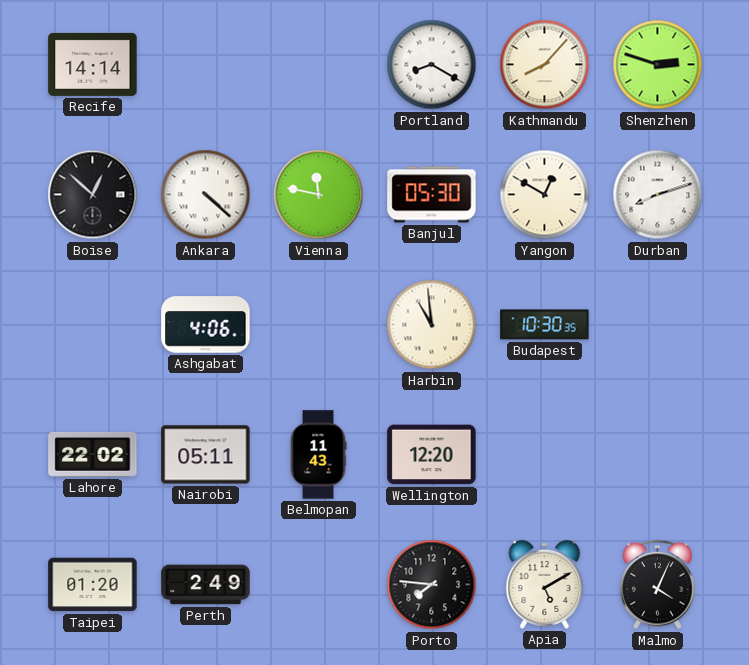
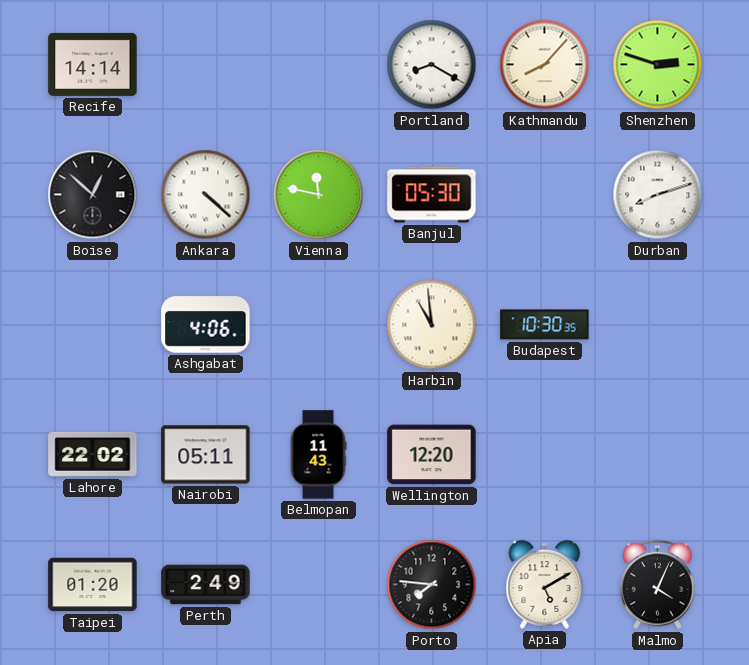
Yangon: 12:50 -> none
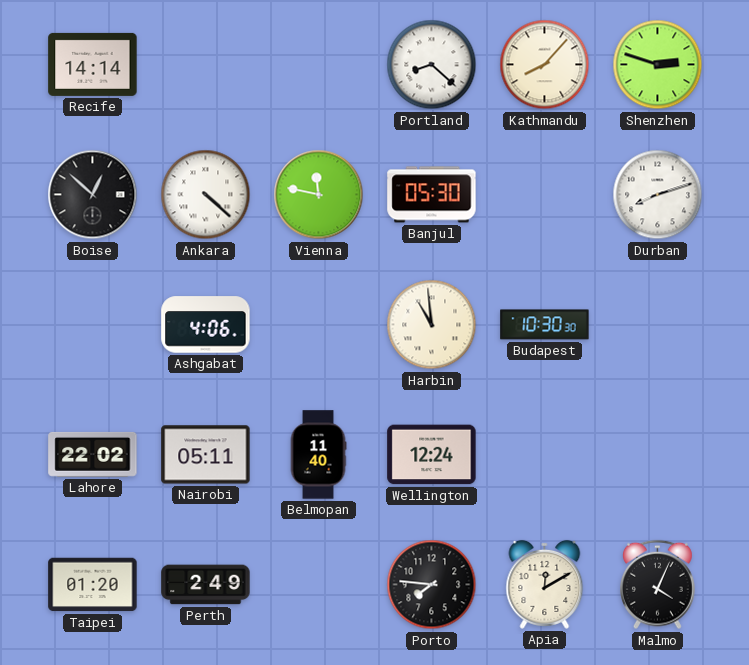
Portland: 8:20 -> 8:22
Budapest: 10:30:35 -> 10:30:30
Belmopan: 11:43 -> 11:40
Wellington: 12:20 -> 12:24
Apia: 5:10 -> 12:10
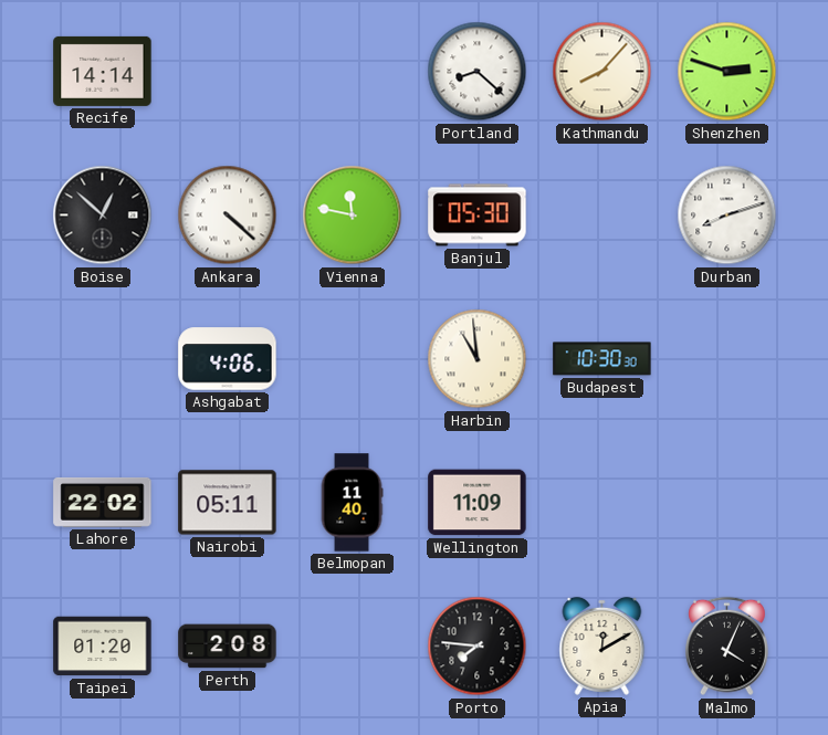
Wellington: 12:24 -> 11:09
Perth: 2:49 -> 2:08
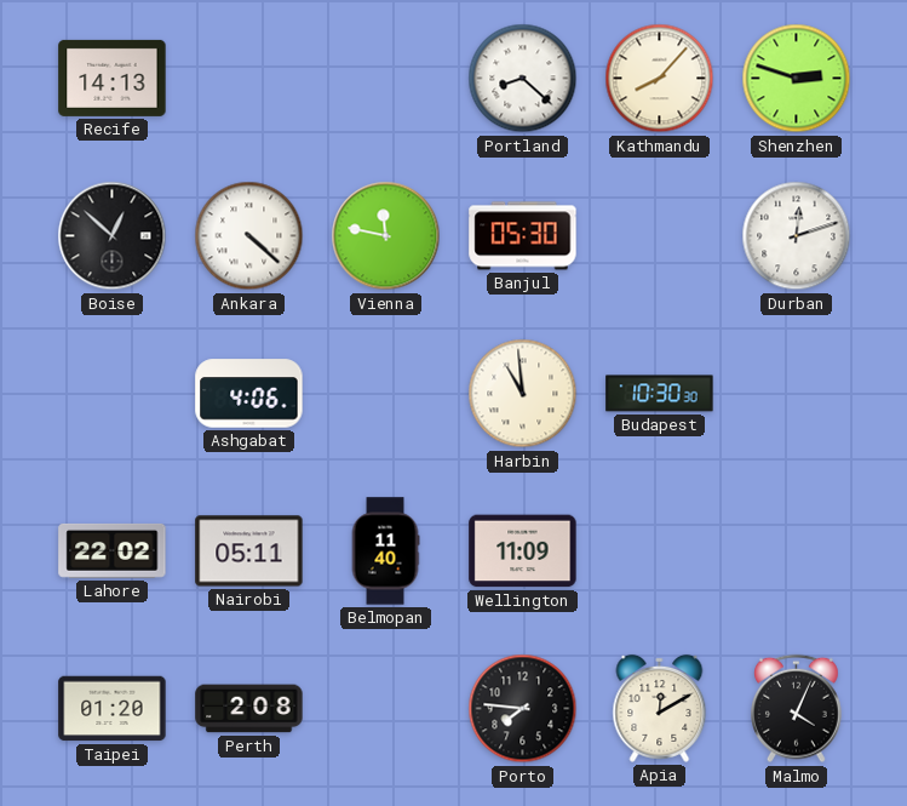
Recife: 14:14 -> 14:13
Durban: 8:12 -> 12:12
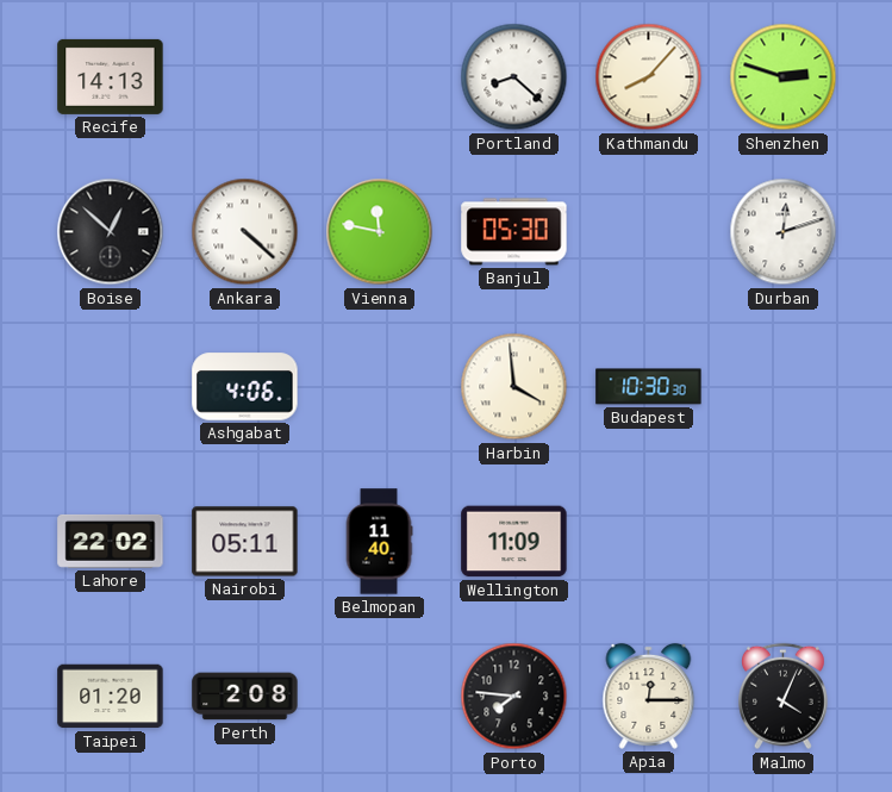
Harbin: 10:59 -> 3:59
Apia: 12:10 -> 12:15
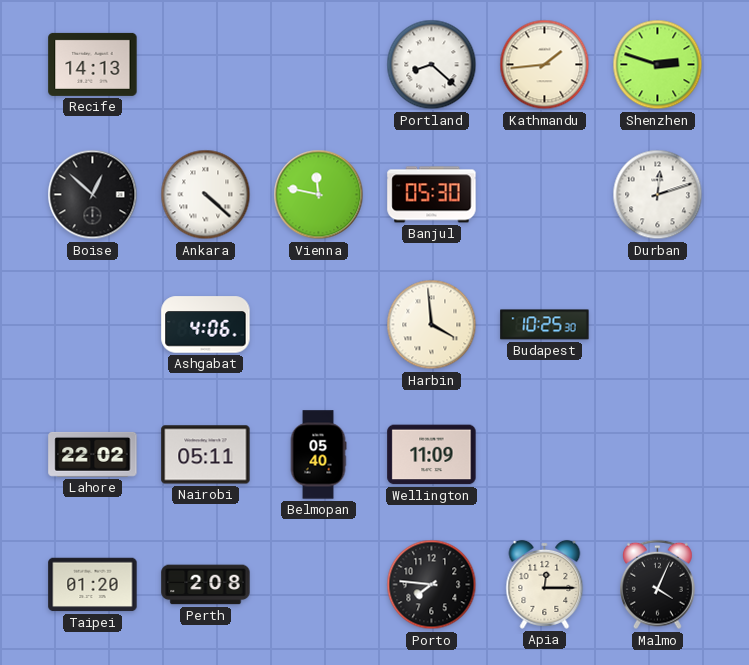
Kathmandu: 8:07 -> 1:44
Budapest: 10:30 -> 10:25
Belmopan: 11:40 -> 05:40
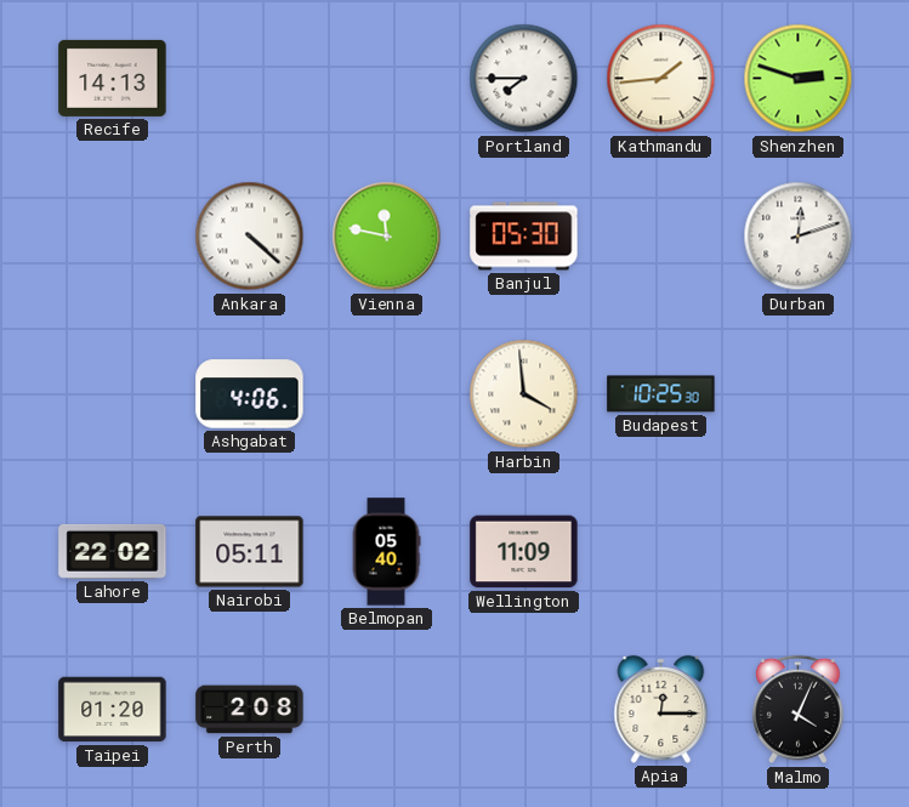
Portland: 8:22 -> 7:45
Boise: 12:52 -> none
Porto: 7:46 -> none
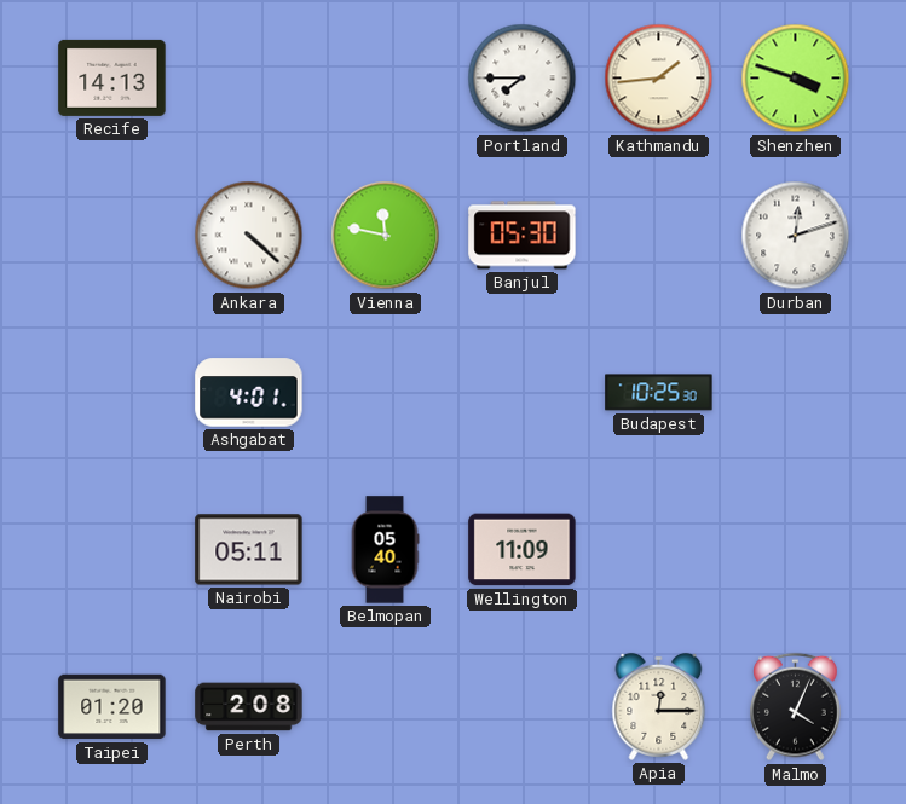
Shenzhen: 2:48 -> 3:48
Ashgabat: 4:06 -> 4:01
Harbin: 3:59 -> none
Lahore: 22:02 -> none
